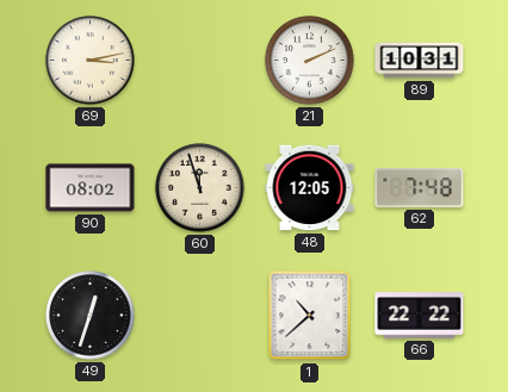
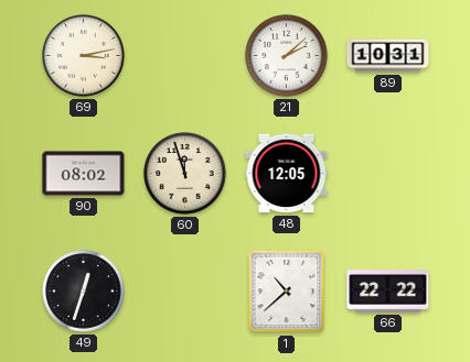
21: 2:11 -> 2:08
62: 7:48 -> none
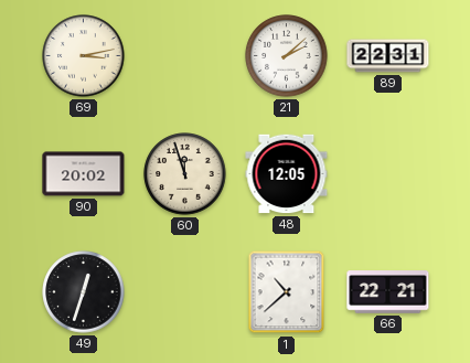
89: 10:31 -> 22:31
90: 08:02 -> 20:02
66: 22:22 -> 22:21
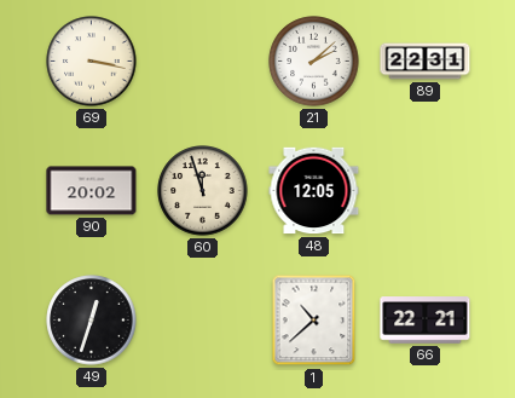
69: 3:13 -> 3:17
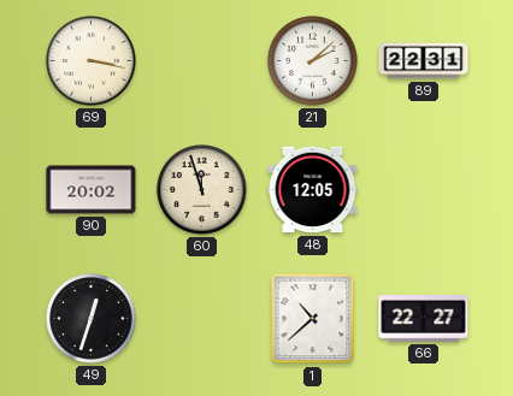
66: 22:21 -> 22:27
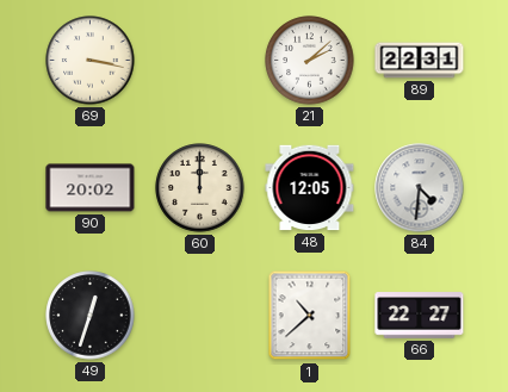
60: 11:57 -> 12:00
84: none -> 4:31
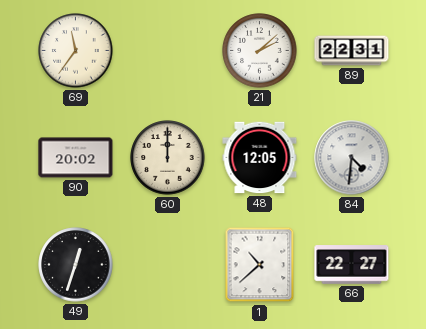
69: 3:17 -> 11:36
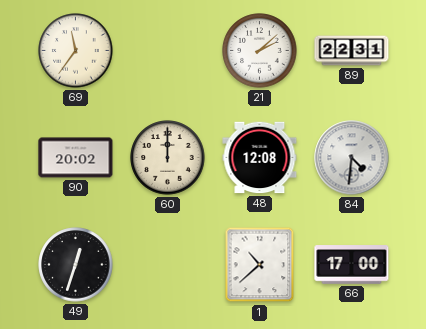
48: 12:05 -> 12:08
66: 22:27 -> 17:00
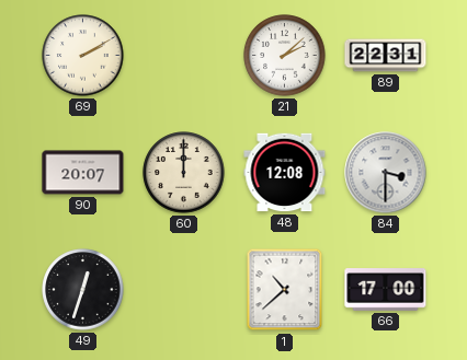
69: 11:36 -> 2:10
90: 20:02 -> 20:07
84: 4:31 -> 3:30
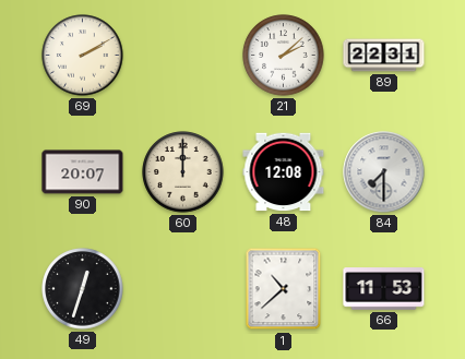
84: 3:30 -> 7:30
66: 17:00 -> 11:53
